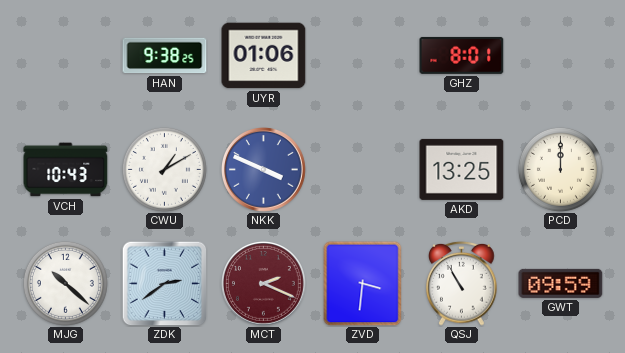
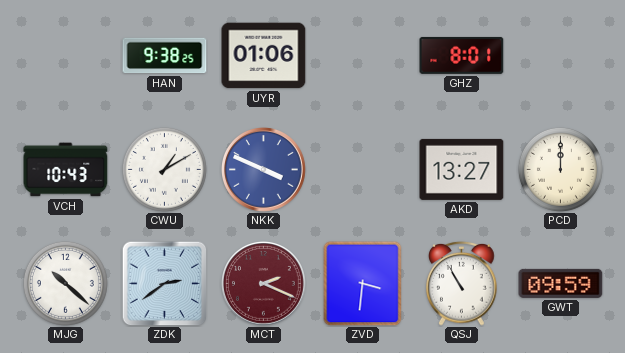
AKD: 13:25 -> 13:27
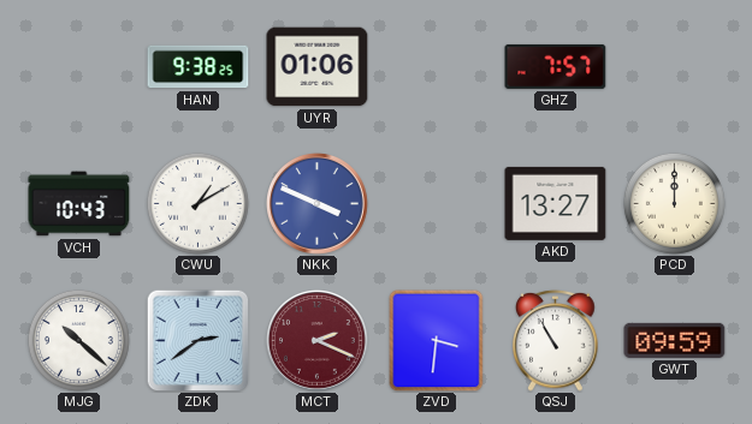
GHZ: 8:01 -> 7:57
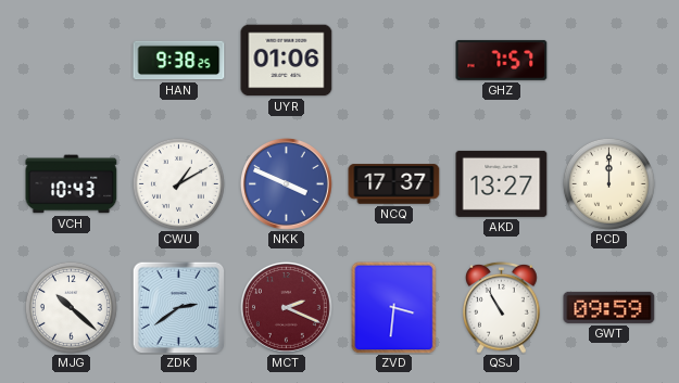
NCQ: none -> 17:37
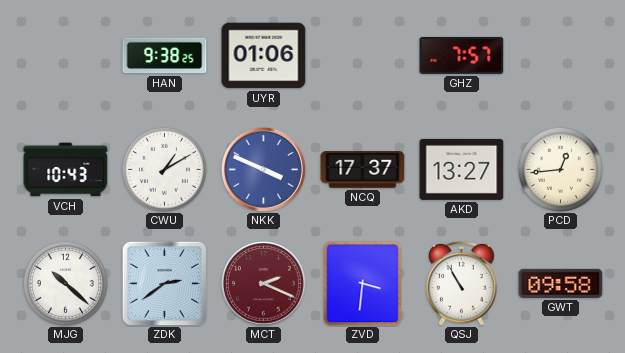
PCD: 12:00 -> 12:44
GWT: 09:59 -> 09:58
